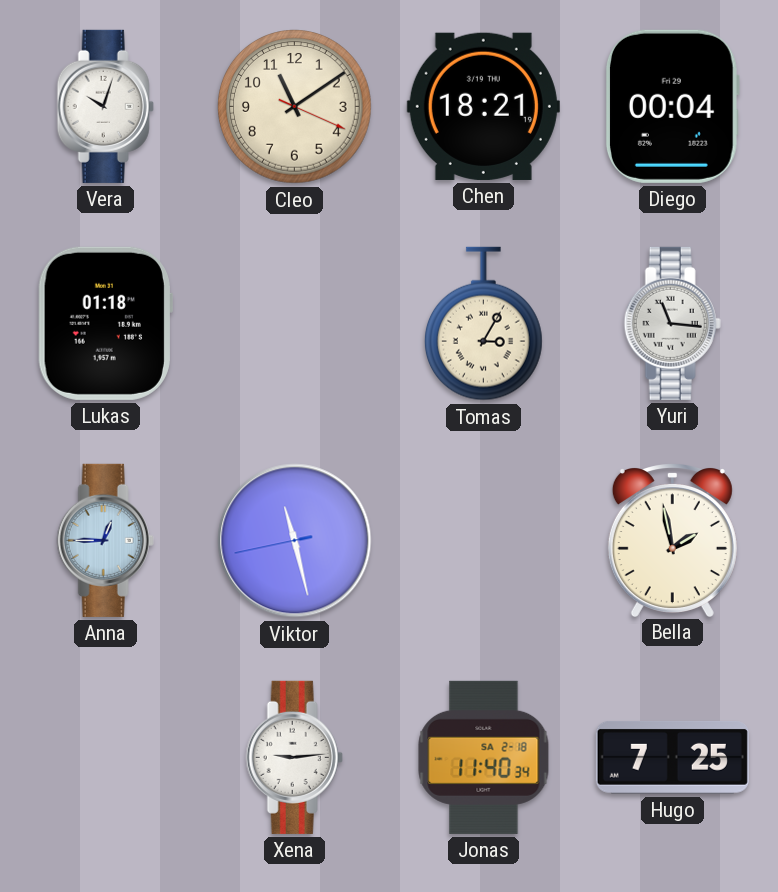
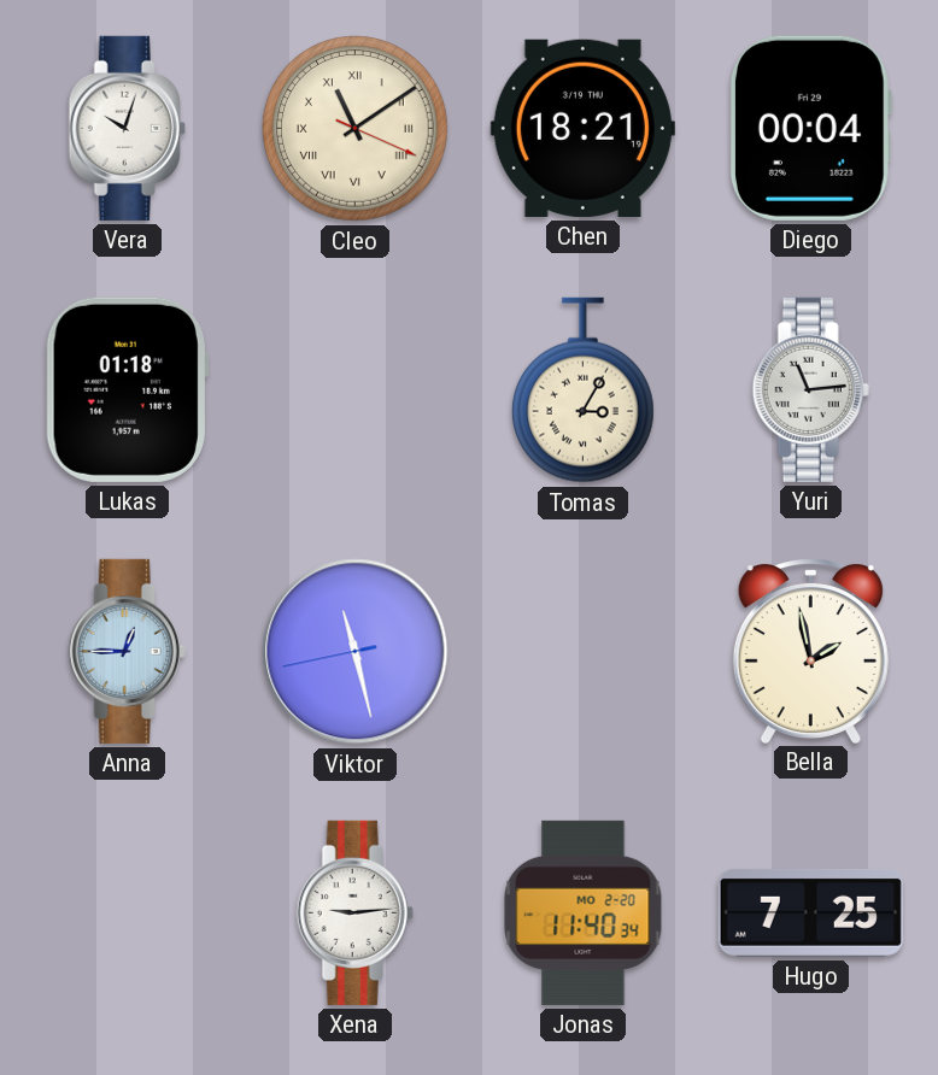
Cleo numerals: Arabic -> Roman
Yuri: 11:16 -> 11:14
Jonas date: SA 2-18 -> MO 2-20
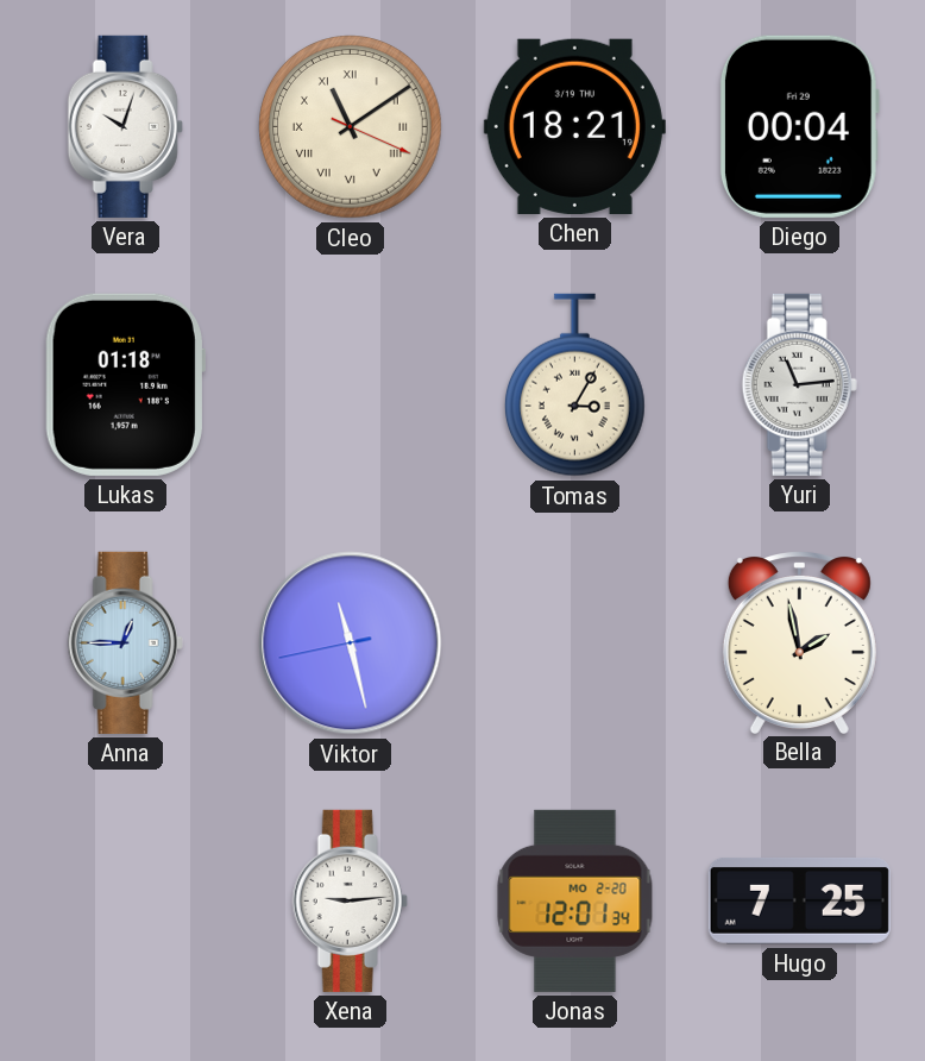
Jonas: 11:40 -> 12:01
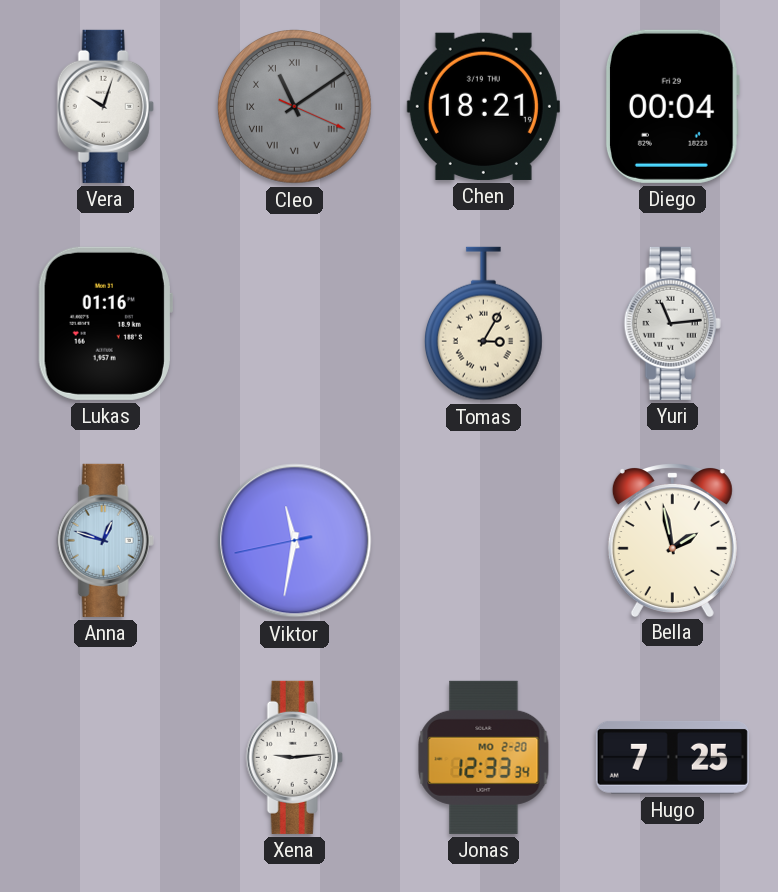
Cleo dial: cream -> grey
Lukas: 01:18 -> 01:16
Anna: 12:45 -> 12:48
Viktor: 11:27 -> 11:31
Jonas: 12:01 -> 12:33
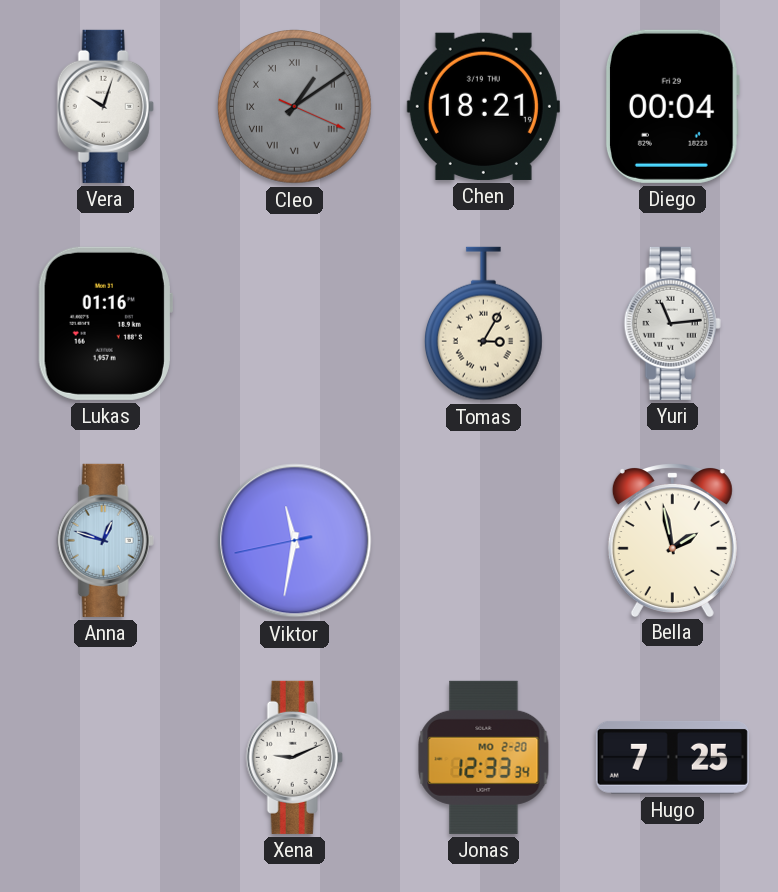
Cleo: 11:09 -> 1:09
Xena: 9:14 -> 9:11
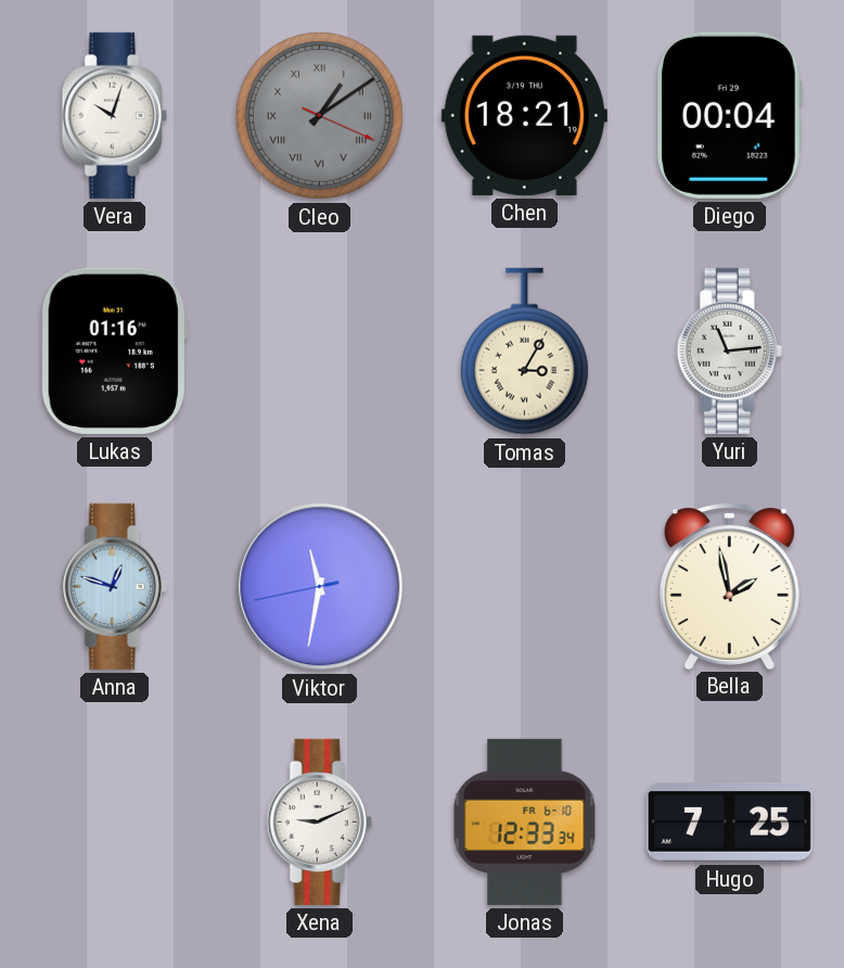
Jonas date: MO 2-20 -> FR 6-10
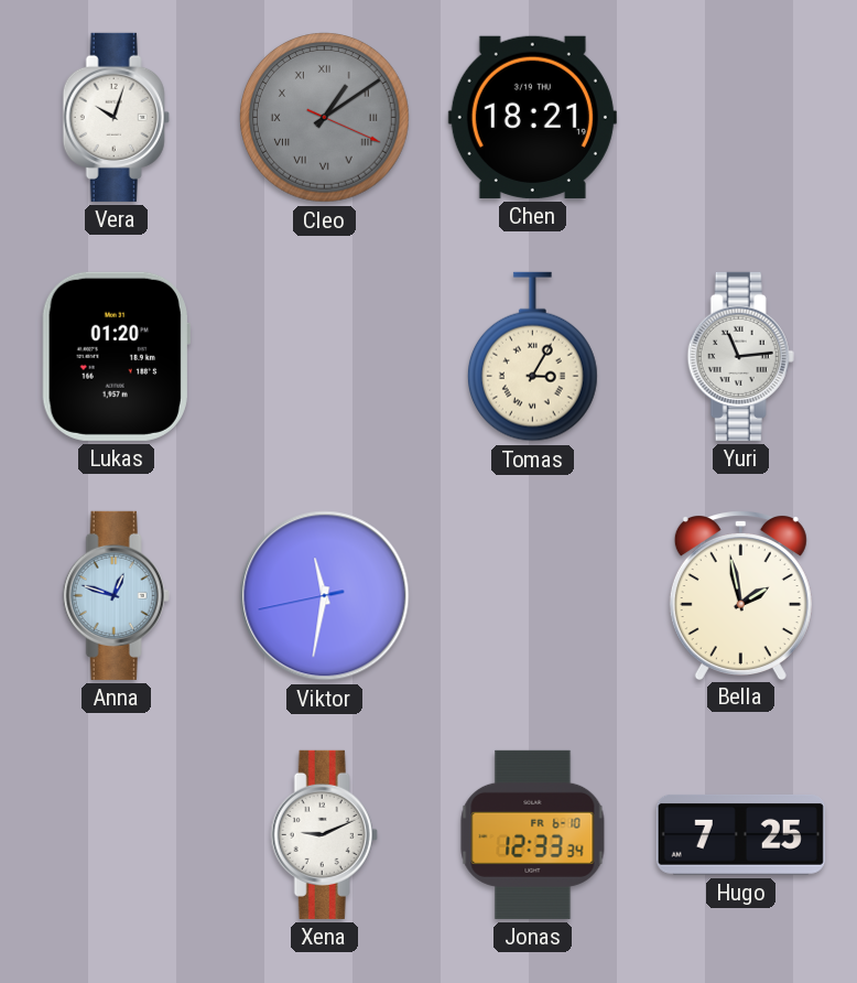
Diego: 00:04 -> none
Lukas: 01:16 -> 01:20
